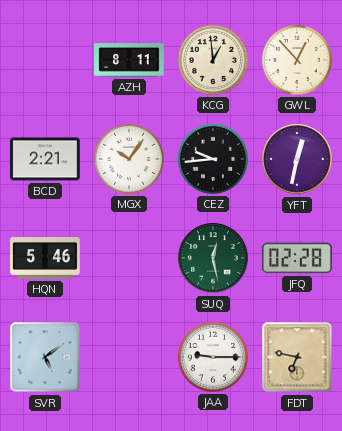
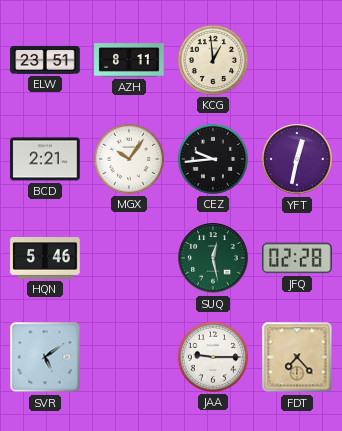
ELW: none -> 23:51
GWL: 12:53 -> none
FDT: 6:47 -> 7:23
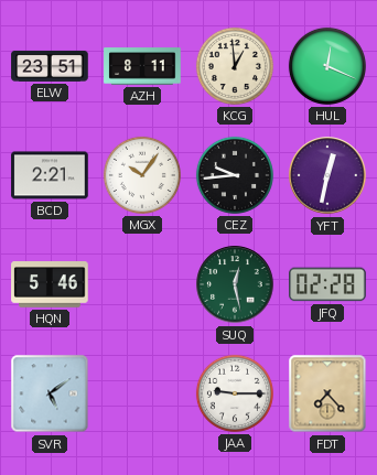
HUL: none -> 12:19
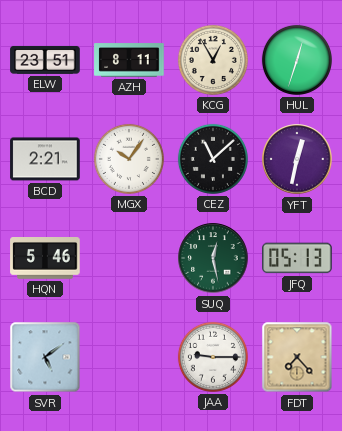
KCG: 12:59 -> 12:55
HUL: 12:19 -> 12:33
CEZ: 9:44 -> 11:08
JFQ: 02:28 -> 05:13
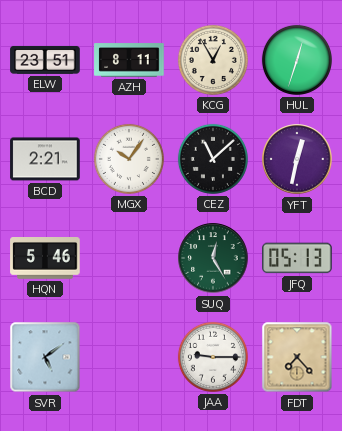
SUQ: 12:28 -> 12:25
